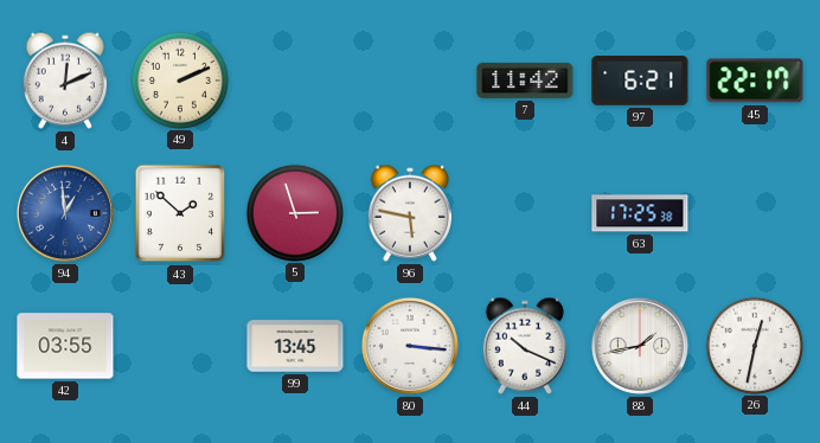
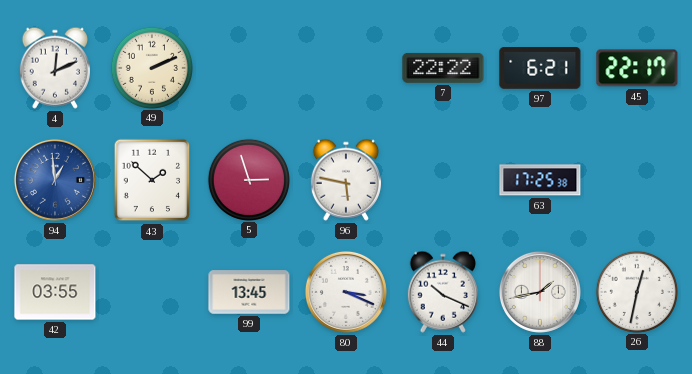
7: 11:42 -> 22:22
80: 3:16 -> 3:19
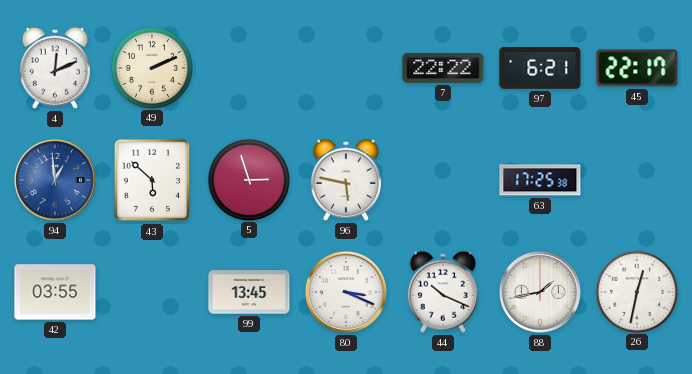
43: 1:52 -> 5:52
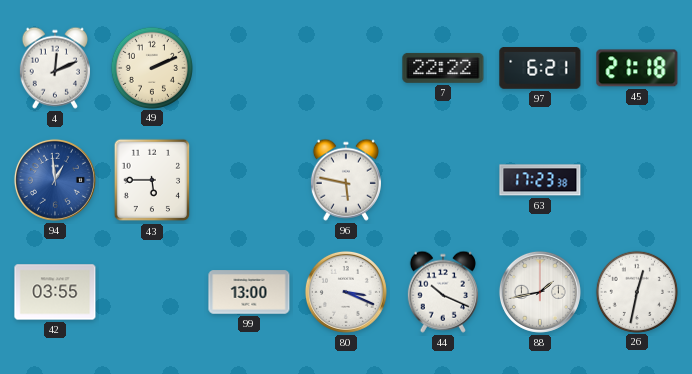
45: 22:17 -> 21:18
43: 5:52 -> 5:45
5: 2:57 -> none
63: 17:25 -> 17:23
99: 13:45 -> 13:00
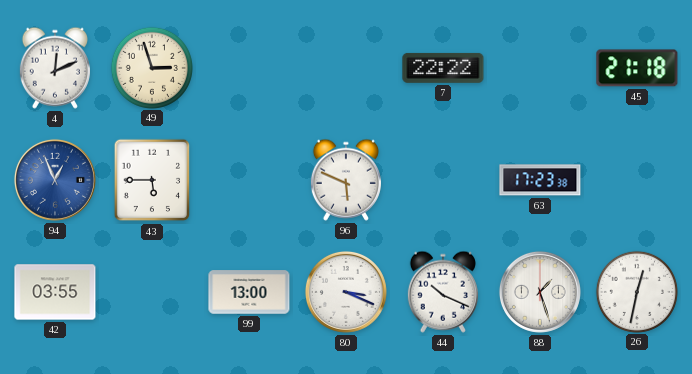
49: 2:11 -> 2:57
97: 6:21 -> none
94: 12:59 -> 12:56
96: 5:47 -> 5:49
88: 1:43 -> 1:27
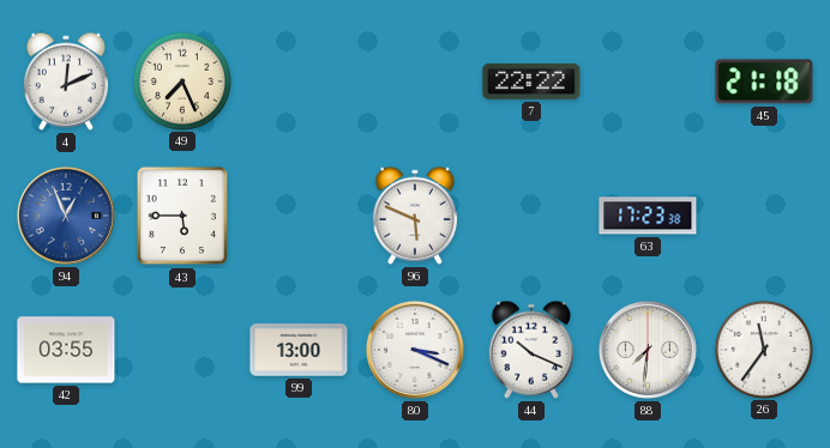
49: 2:57 -> 7:26
88: 1:27 -> 7:31
26: 12:32 -> 11:36
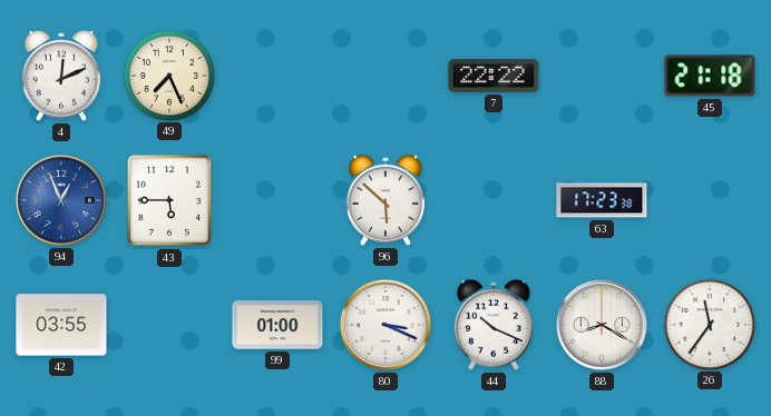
96: 5:49 -> 5:52
99: 13:00 -> 01:00
88: 7:31 -> 8:20
